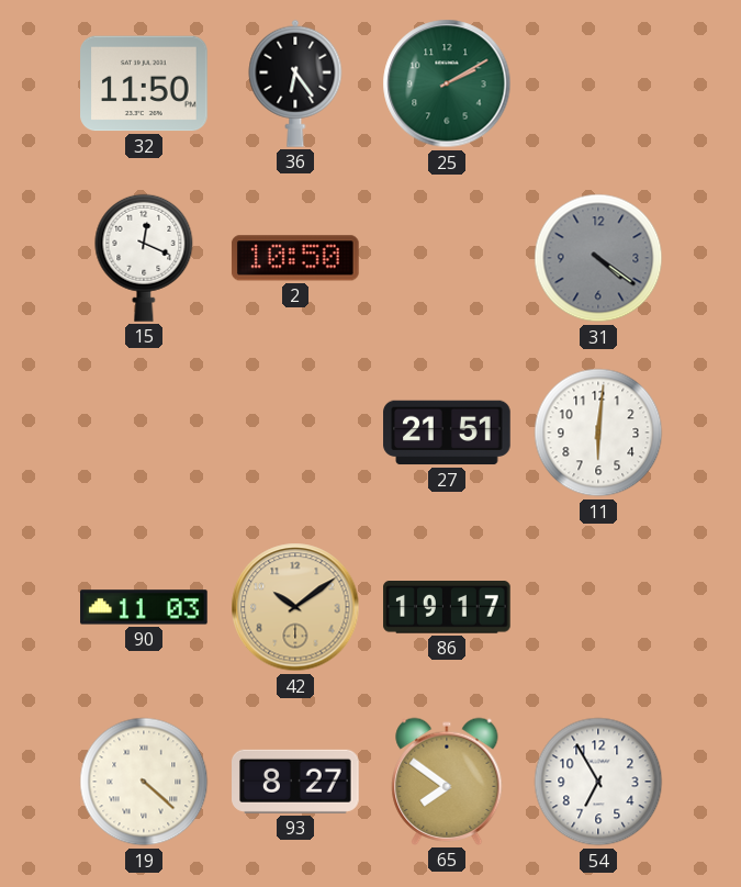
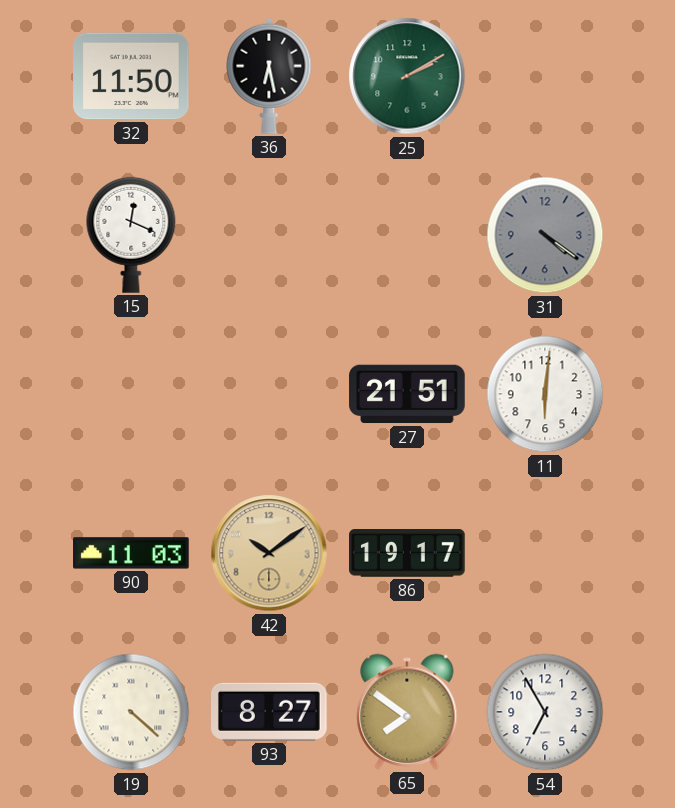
36: 6:24 -> 6:28
2: 10:50 -> none
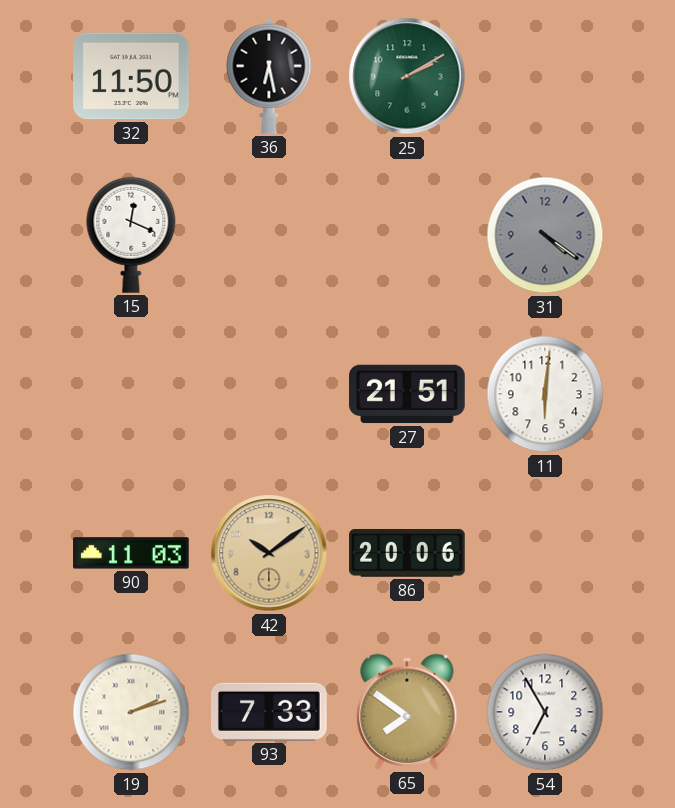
86: 19:17 -> 20:06
19: 4:22 -> 2:12
93: 8:27 -> 7:33
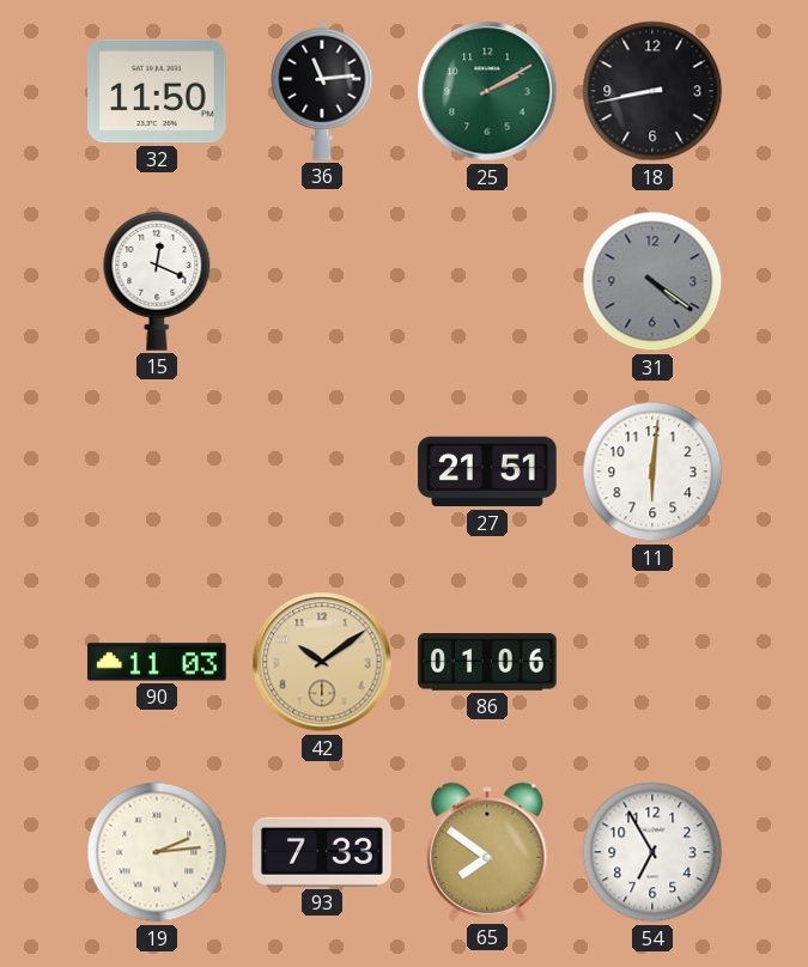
36: 6:28 -> 11:14
18: none -> 8:43
86: 20:06 -> 01:06
19: 2:12 -> 2:14
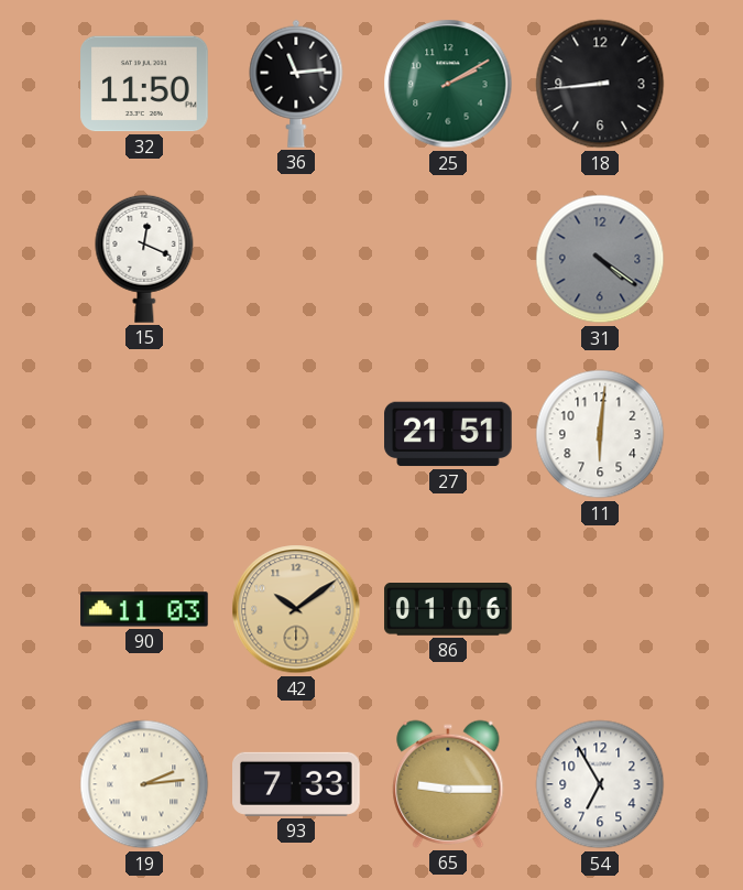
18: 8:43 -> 8:44
65: 7:51 -> 9:15
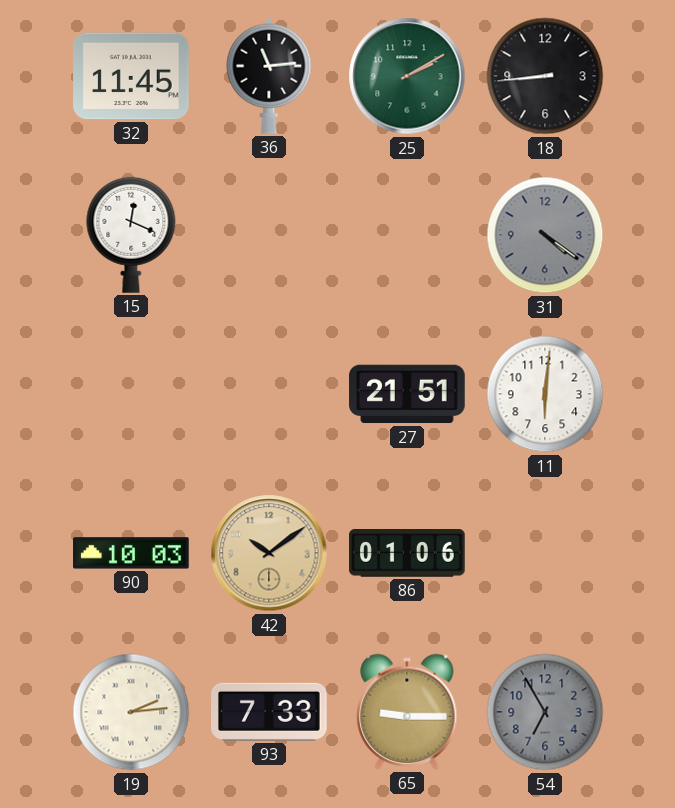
32: 11:50 -> 11:45
90: 11:03 -> 10:03
54 dial: white -> grey
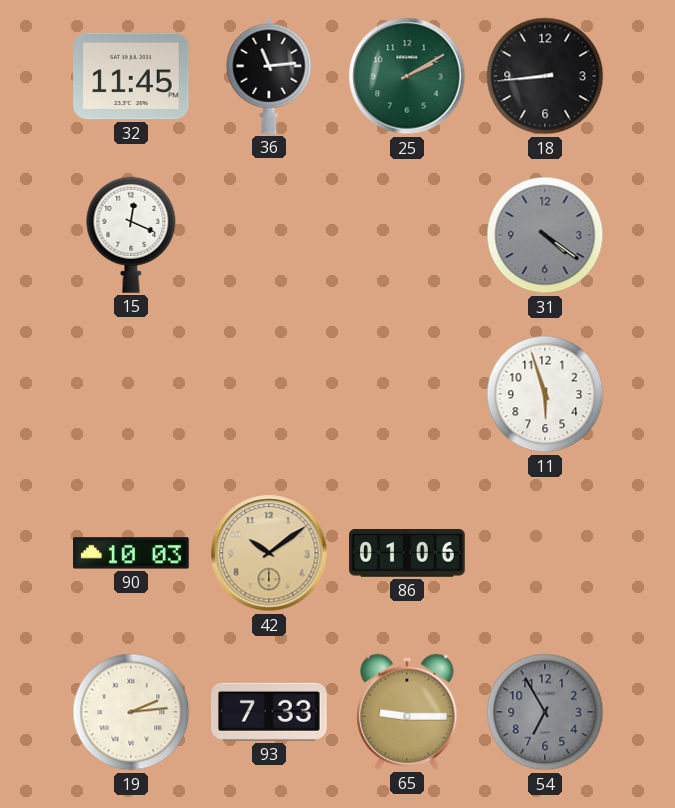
27: 21:51 -> none
11: 6:01 -> 5:57
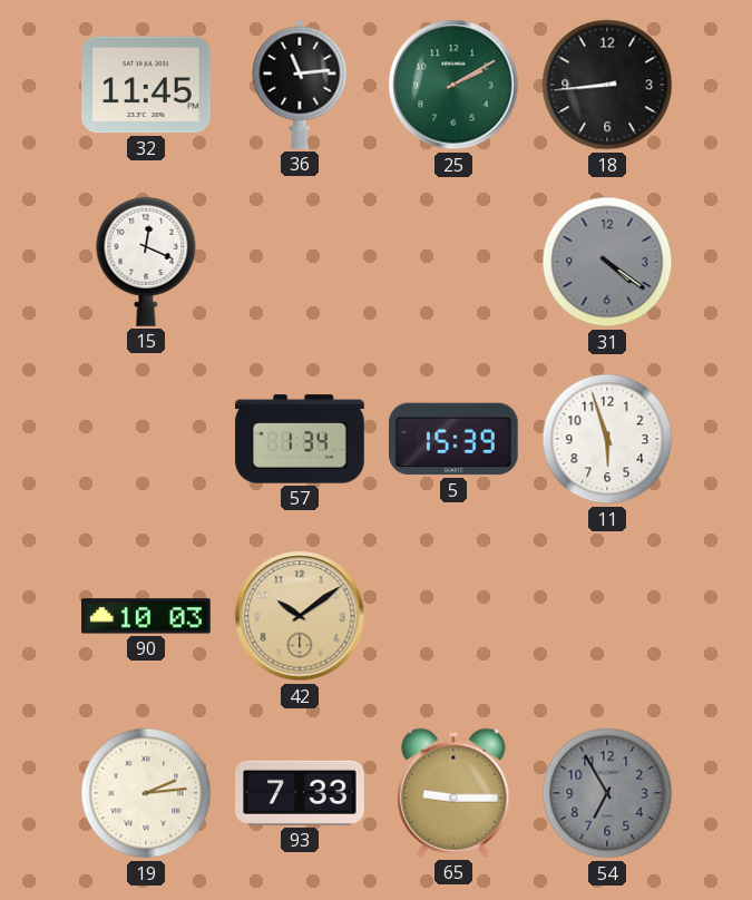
57: none -> 1:34
5: none -> 15:39
86: 01:06 -> none
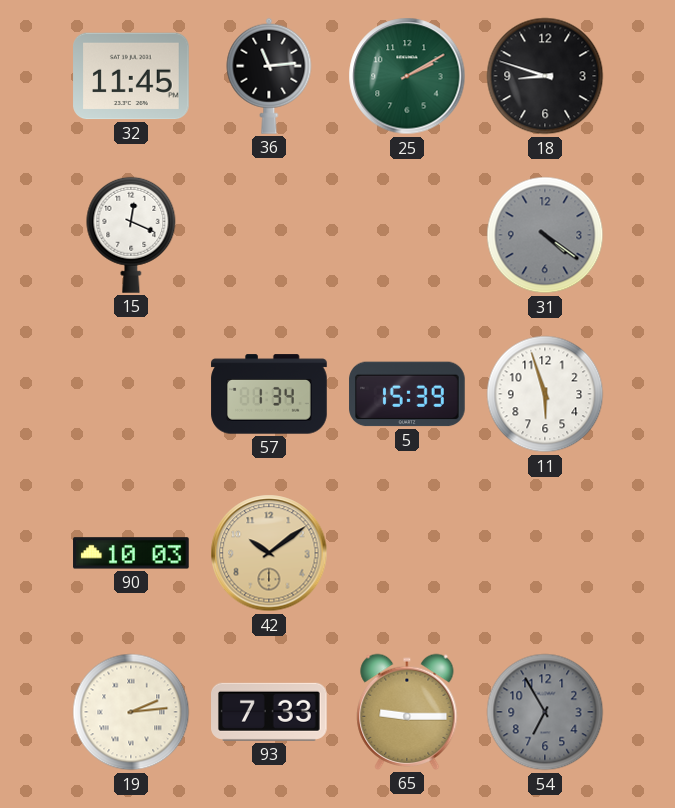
18: 8:44 -> 8:48
